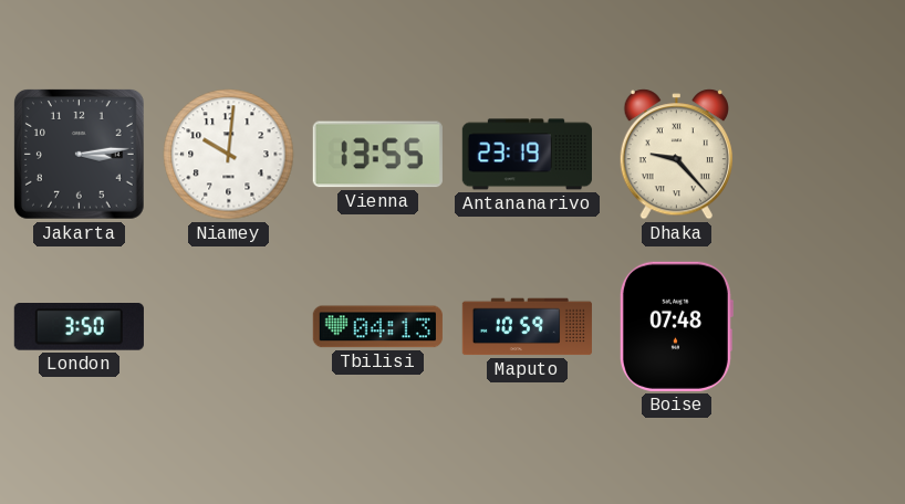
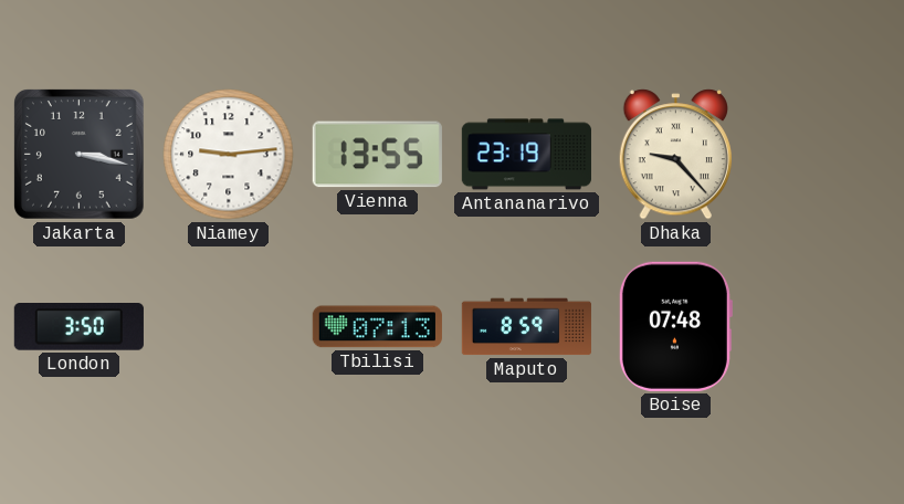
Jakarta: 3:14 -> 3:17
Niamey: 10:01 -> 9:14
Tbilisi: 04:13 -> 07:13
Maputo: 10:59 -> 8:59
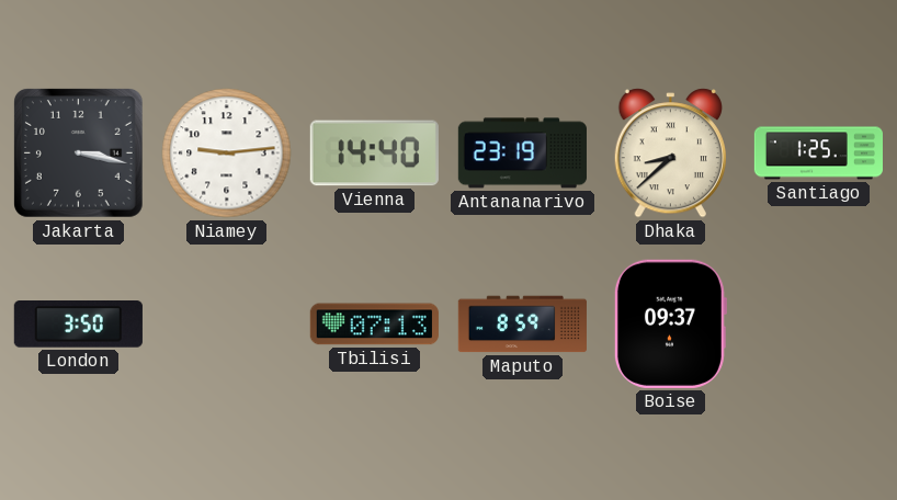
Vienna: 13:55 -> 14:40
Dhaka: 9:23 -> 8:38
Santiago: none -> 1:25
Boise: 07:48 -> 09:37
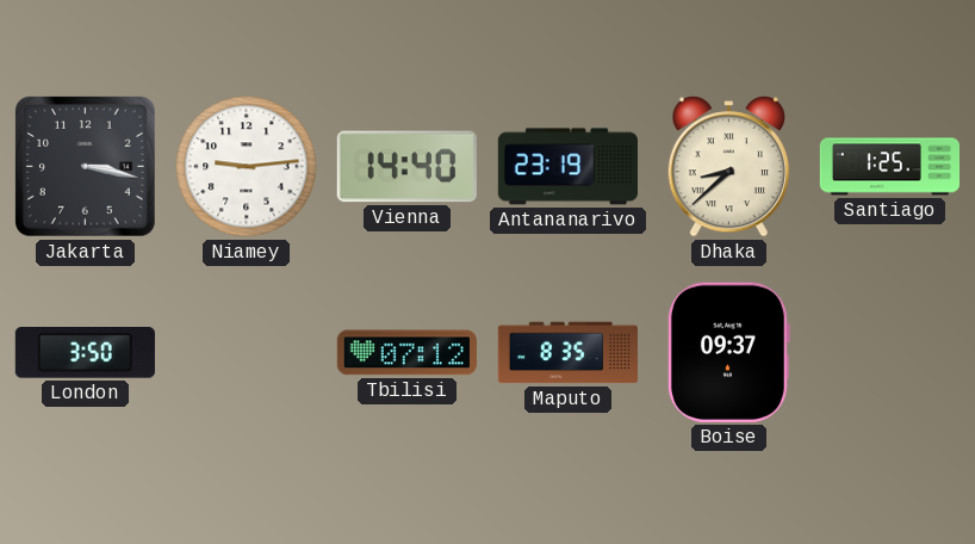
Tbilisi: 07:13 -> 07:12
Maputo: 8:59 -> 8:35
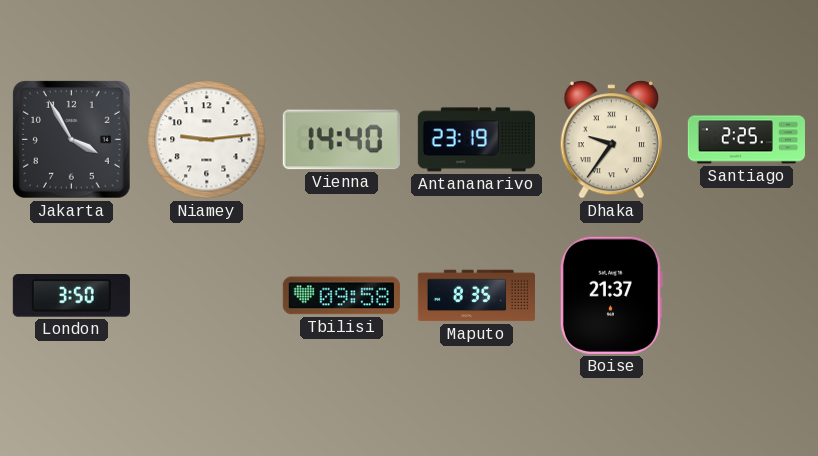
Jakarta: 3:17 -> 3:55
Dhaka: 8:38 -> 9:36
Santiago: 1:25 -> 2:25
Tbilisi: 07:12 -> 09:58
Boise: 09:37 -> 21:37
